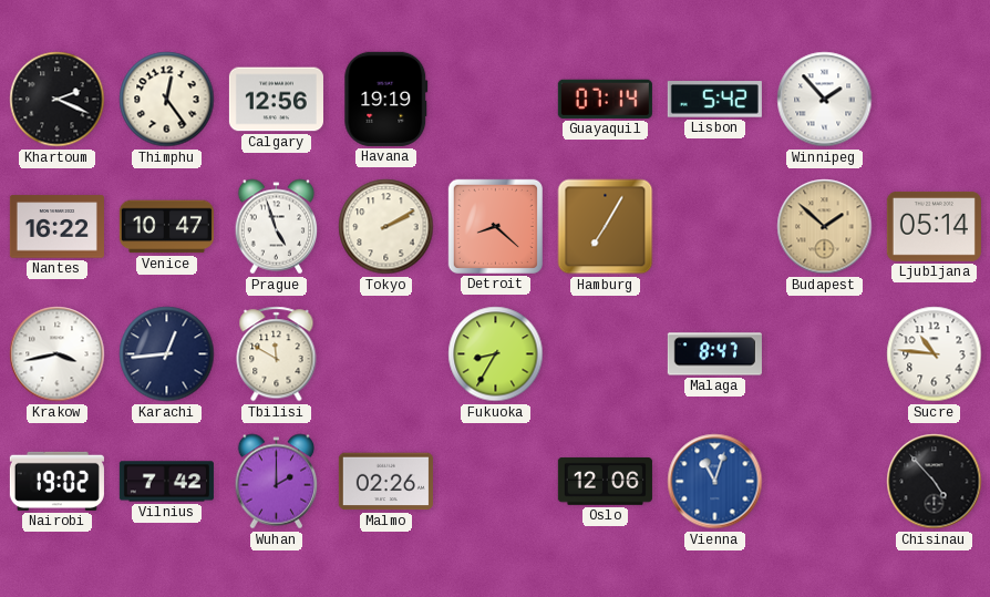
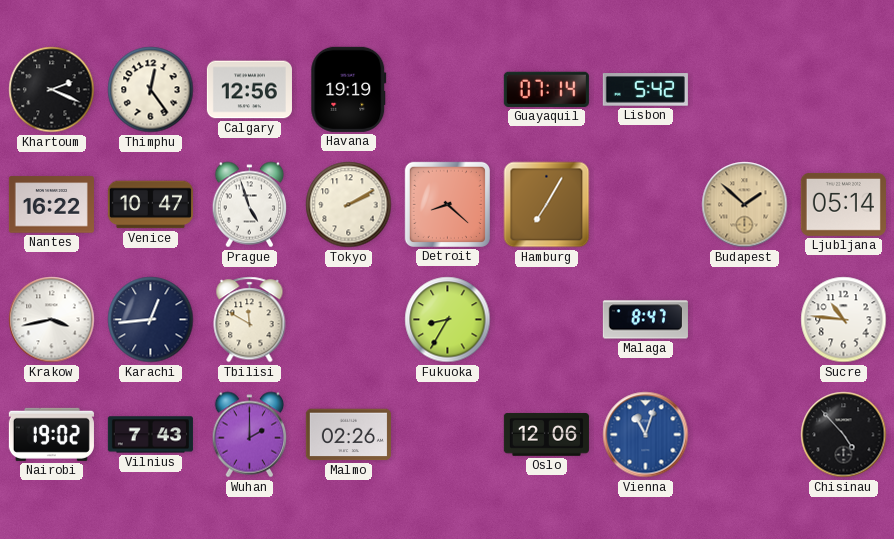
Winnipeg: 1:53 -> none
Vilnius: 7:42 -> 7:43
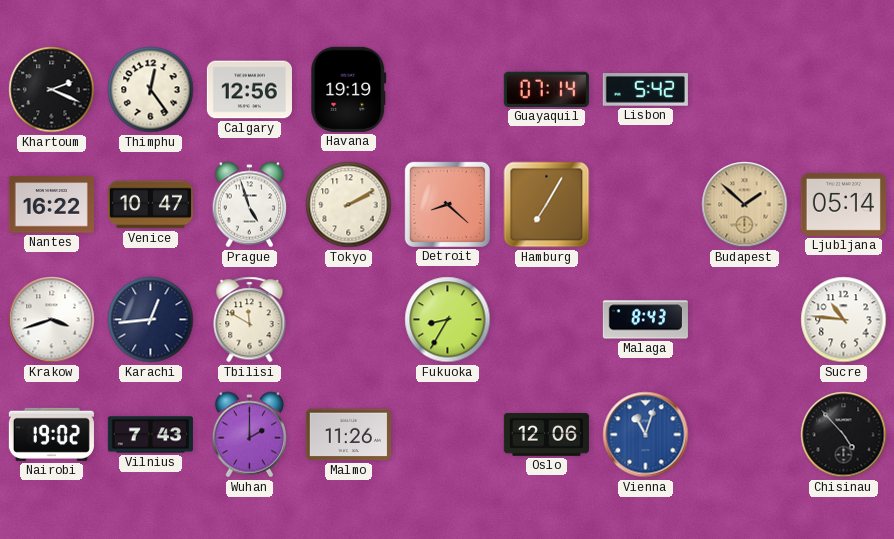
Krakow: 3:43 -> 3:42
Malaga: 8:47 -> 8:43
Malmo: 02:26 -> 11:26
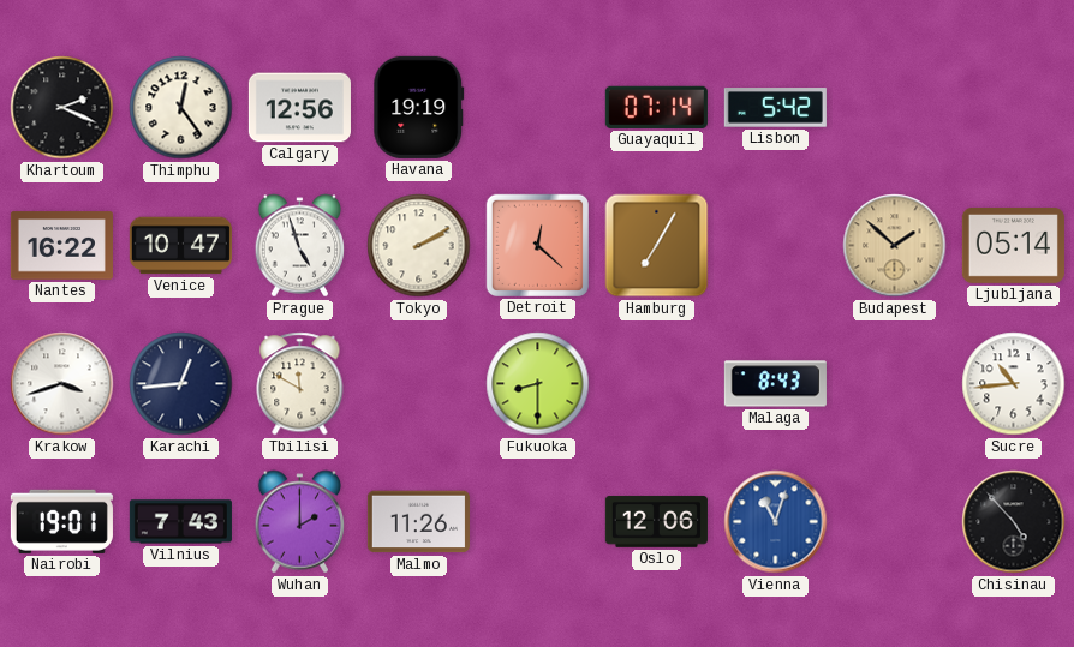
Detroit: 8:22 -> 12:22
Fukuoka: 8:35 -> 8:30
Sucre: 10:46 -> 10:44
Nairobi: 19:02 -> 19:01
